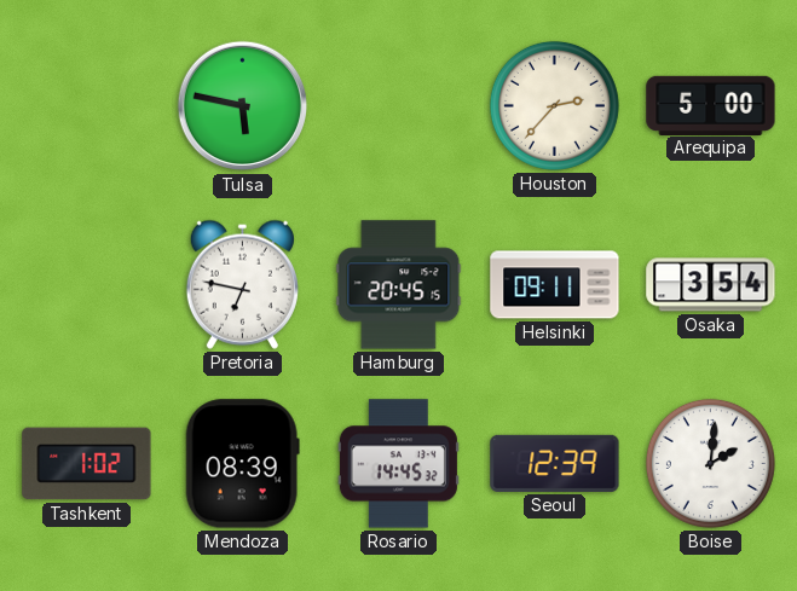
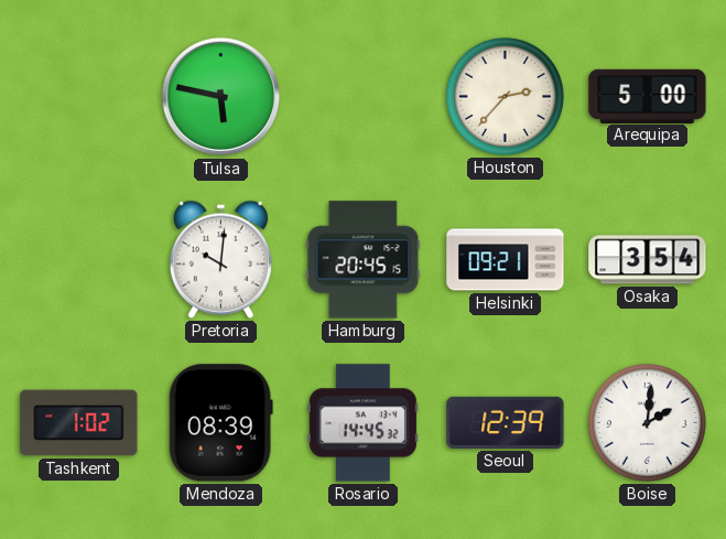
Pretoria: 6:47 -> 10:01
Helsinki: 09:11 -> 09:21
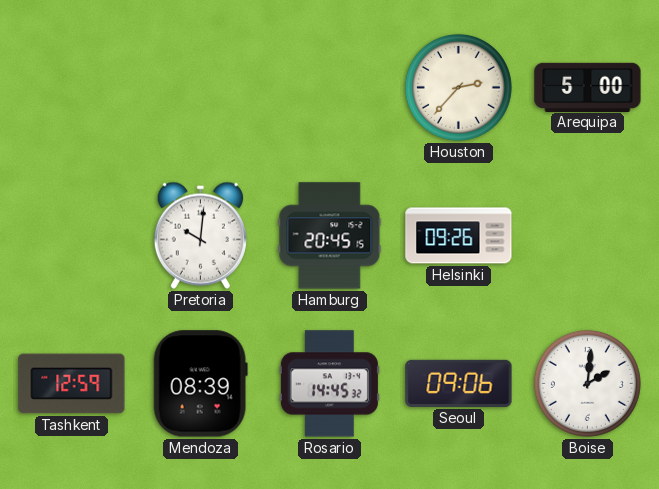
Tulsa: 5:47 -> none
Helsinki: 09:21 -> 09:26
Osaka: 3:54 -> none
Tashkent: 1:02 -> 12:59
Seoul: 12:39 -> 09:06
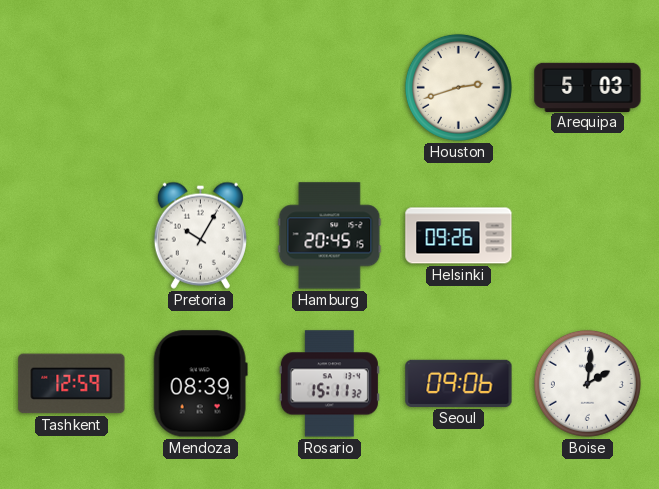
Houston: 2:37 -> 2:42
Arequipa: 5:00 -> 5:03
Pretoria: 10:01 -> 10:05
Rosario: 14:45 -> 15:11
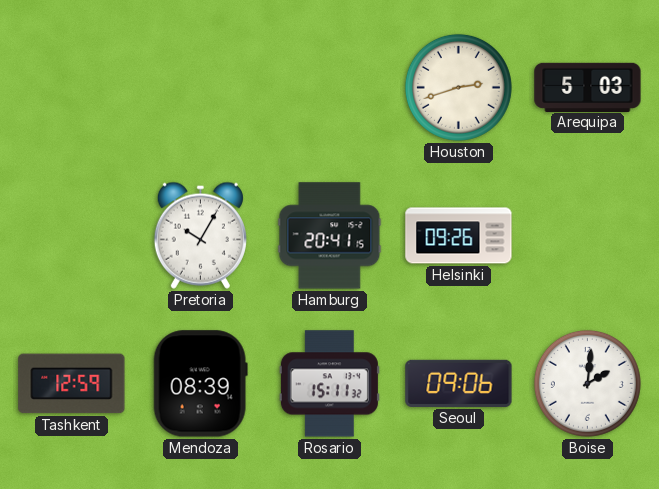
Hamburg: 20:45 -> 20:41
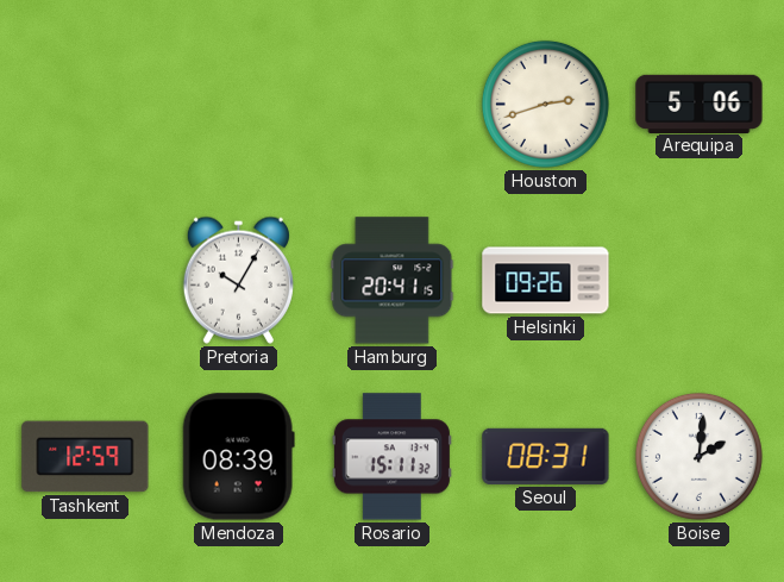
Arequipa: 5:03 -> 5:06
Seoul: 09:06 -> 08:31
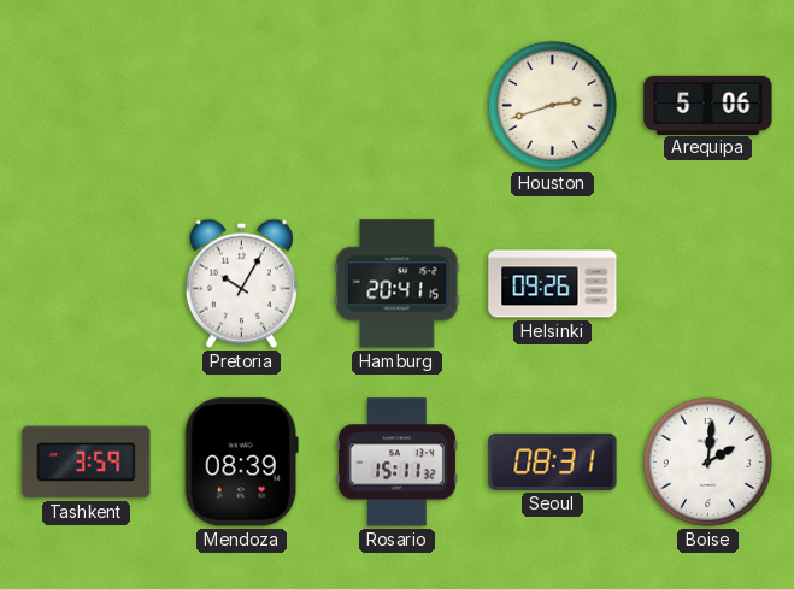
Tashkent: 12:59 -> 3:59
